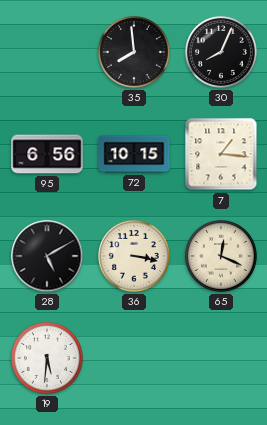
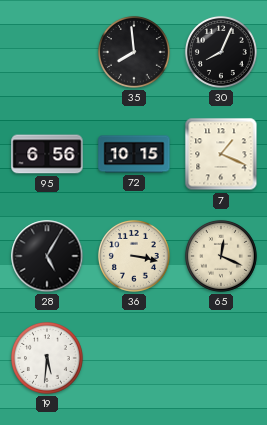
7: 1:16 -> 1:19
28: 5:10 -> 5:05
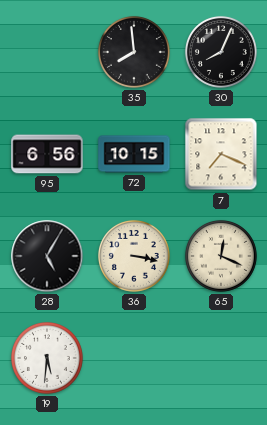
7: 1:19 -> 7:19
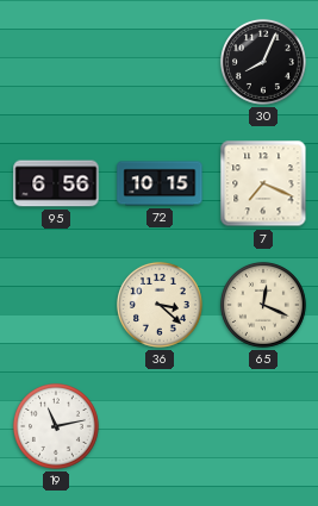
35: 7:59 -> none
28: 5:05 -> none
36: 3:17 -> 3:22
19: 5:31 -> 11:13
